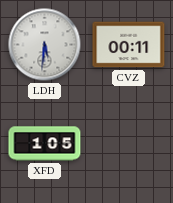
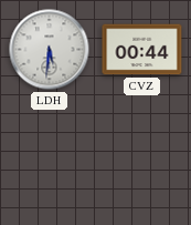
CVZ: 00:11 -> 00:44
XFD: 1:05 -> none
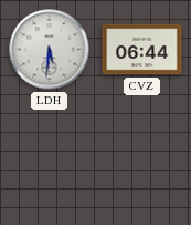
CVZ: 00:44 -> 06:44
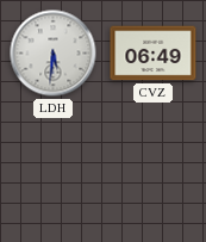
CVZ: 06:44 -> 06:49
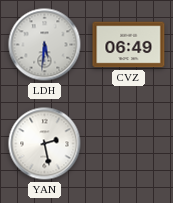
YAN: none -> 2:28
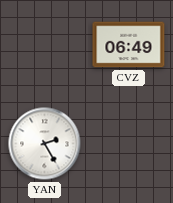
LDH: 5:31 -> none
YAN: 2:28 -> 2:25
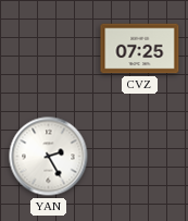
CVZ: 06:49 -> 07:25
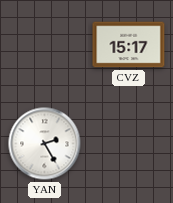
CVZ: 07:25 -> 15:17
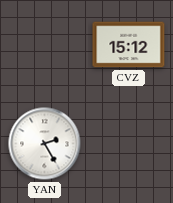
CVZ: 15:17 -> 15:12
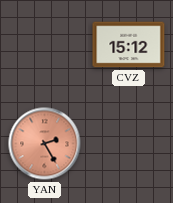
YAN dial: white -> salmon
